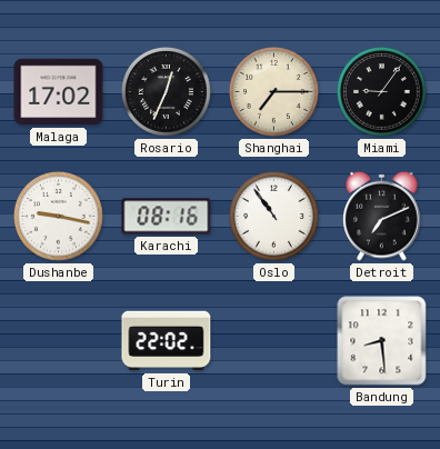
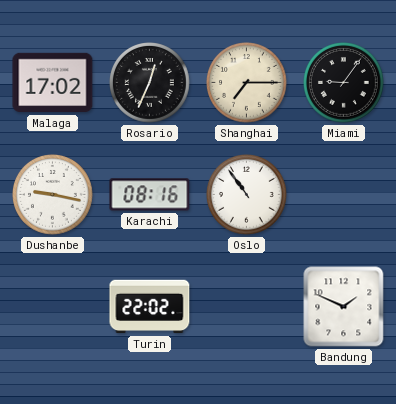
Detroit: 7:11 -> none
Bandung: 8:29 -> 1:49
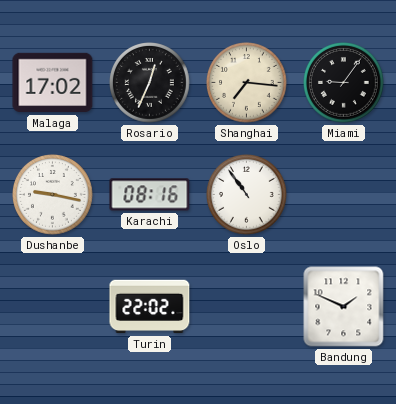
Shanghai: 7:15 -> 7:16
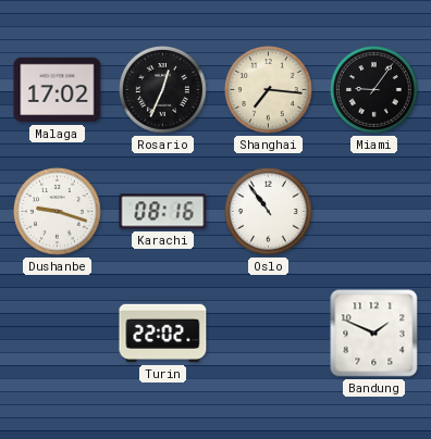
Dushanbe: 9:17 -> 9:18
